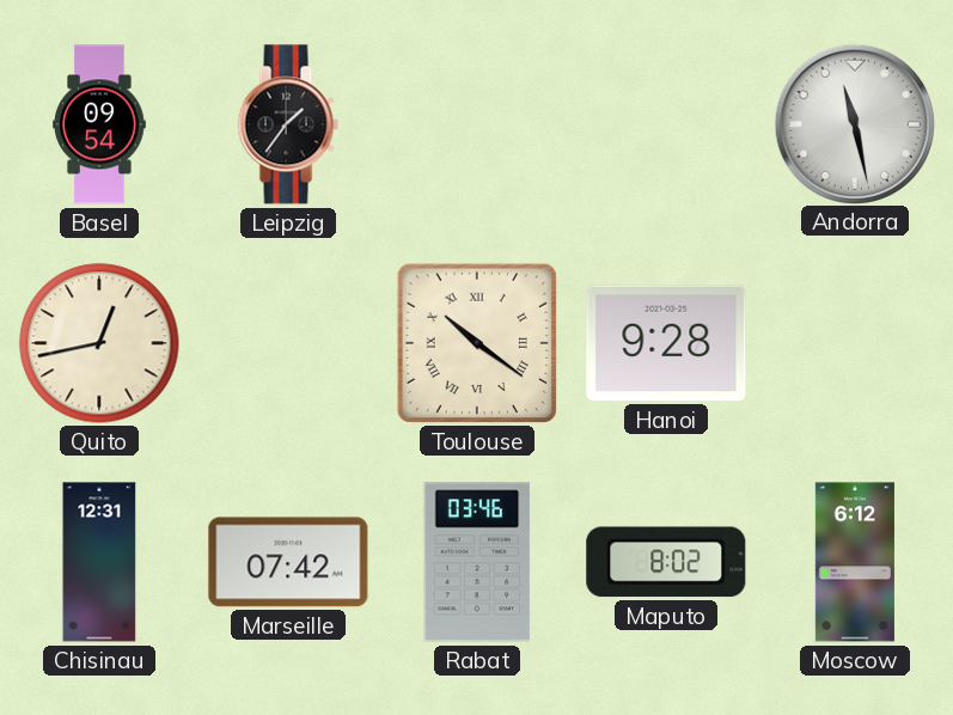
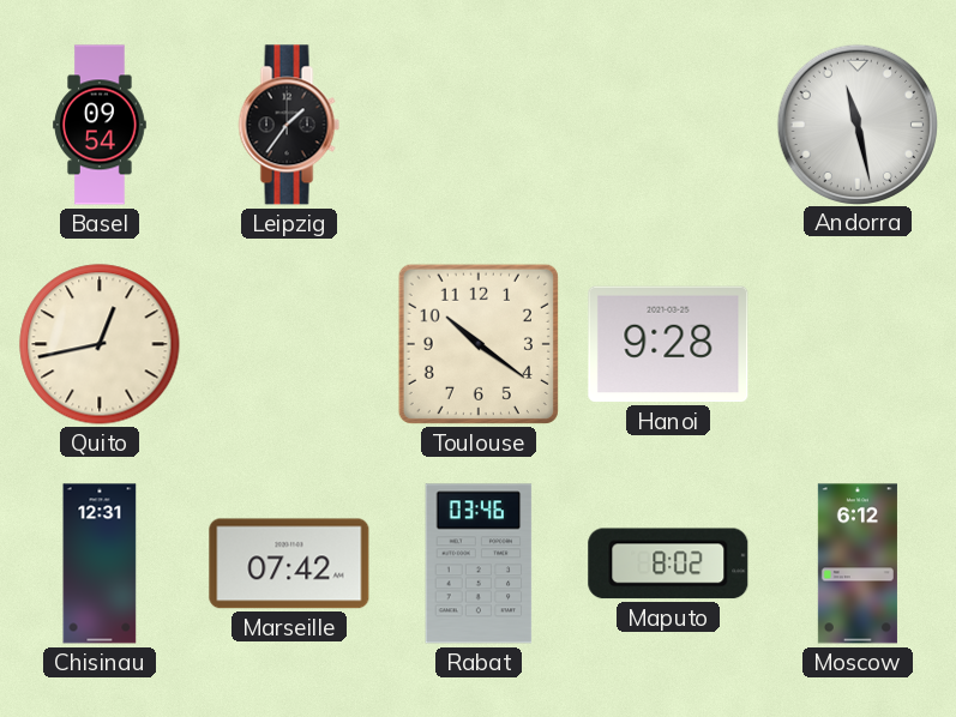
Toulouse numerals: Roman -> Arabic
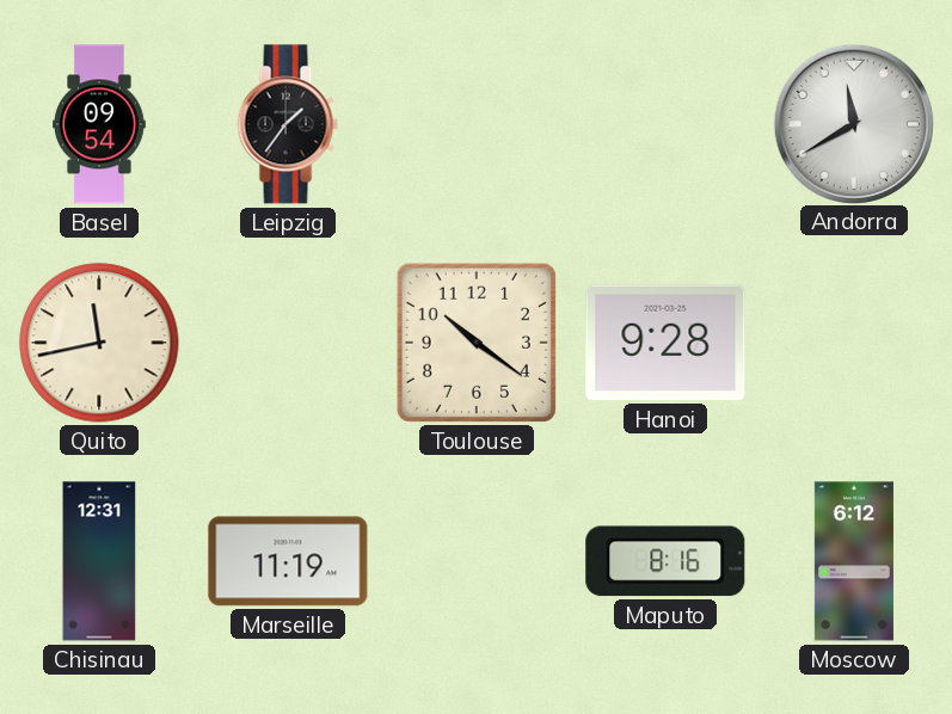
Andorra: 11:28 -> 11:40
Quito: 12:43 -> 11:43
Marseille: 07:42 -> 11:19
Rabat: 03:46 -> none
Maputo: 8:02 -> 8:16
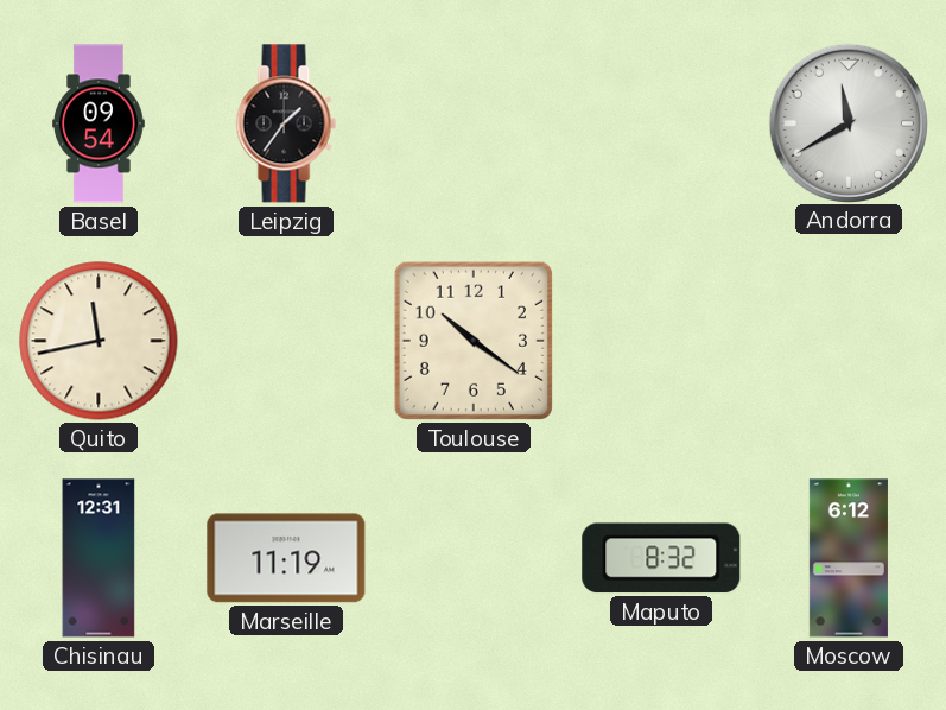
Hanoi: 9:28 -> none
Maputo: 8:16 -> 8:32
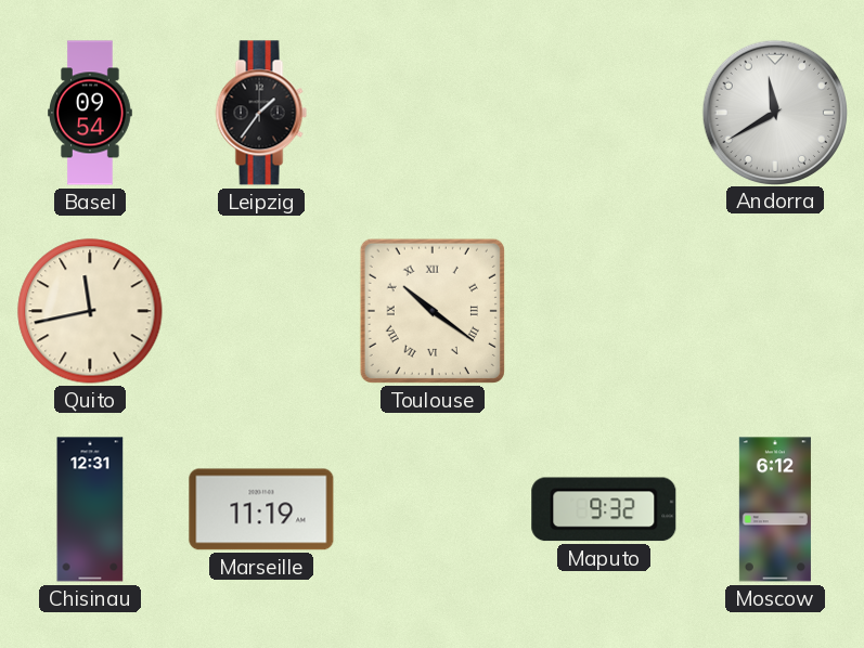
Toulouse numerals: Arabic -> Roman
Maputo: 8:32 -> 9:32
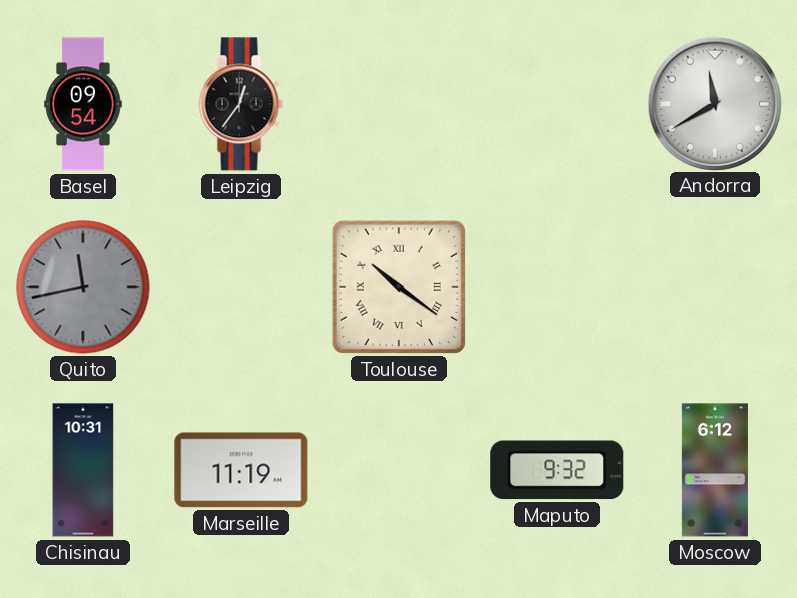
Leipzig: 1:36 -> 12:36
Quito dial: cream -> grey
Chisinau: 12:31 -> 10:31
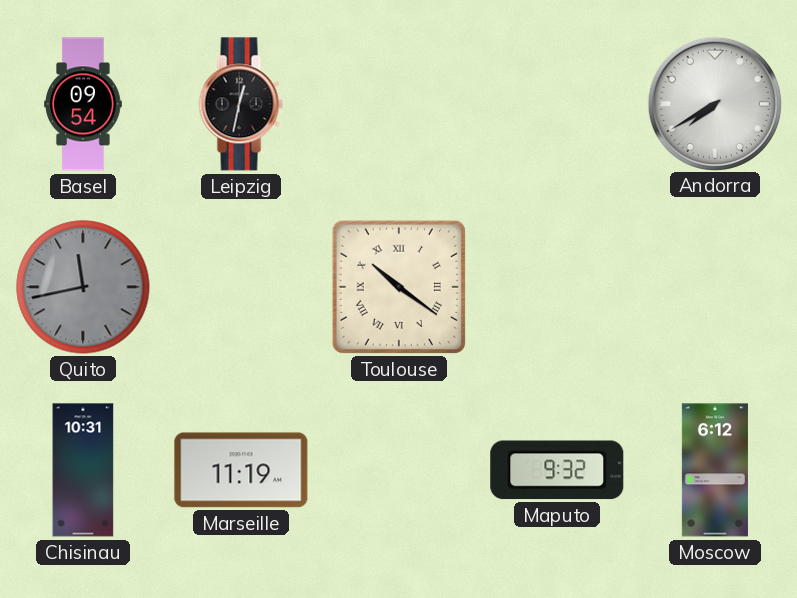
Leipzig: 12:36 -> 12:32
Andorra: 11:40 -> 7:40
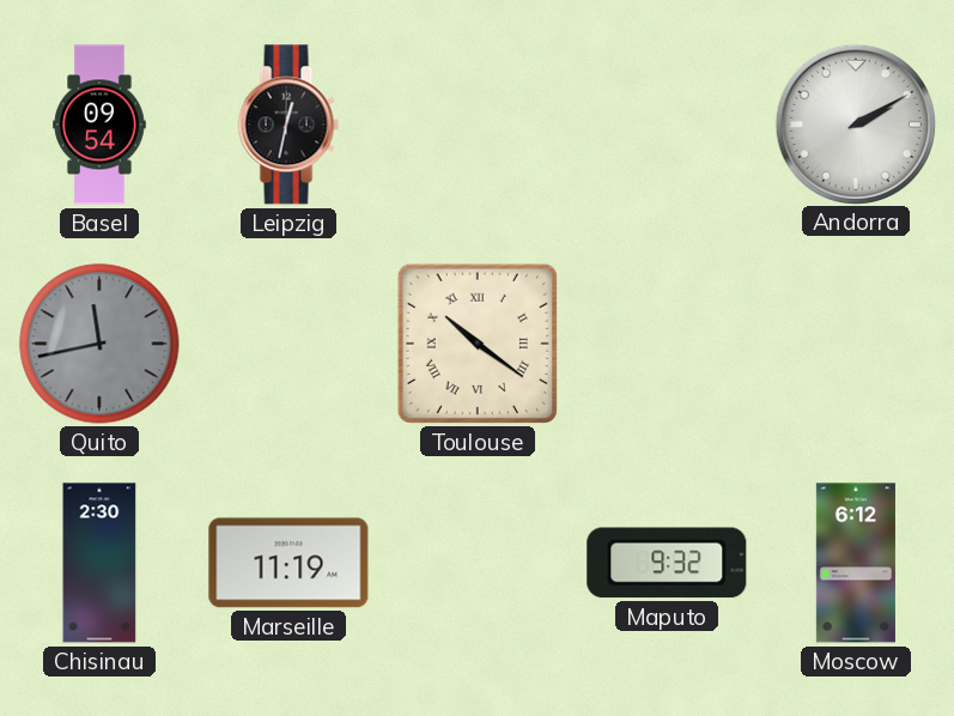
Andorra: 7:40 -> 2:10
Chisinau: 10:31 -> 2:30
